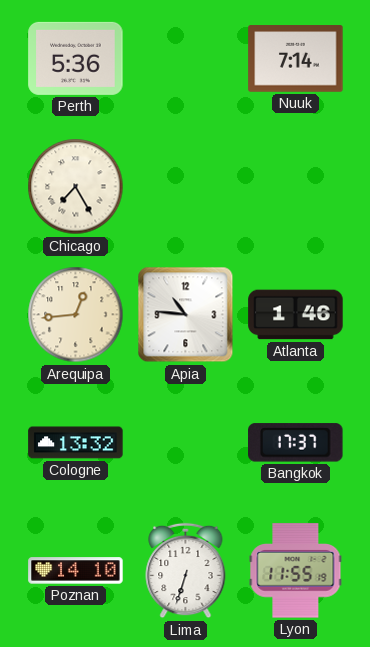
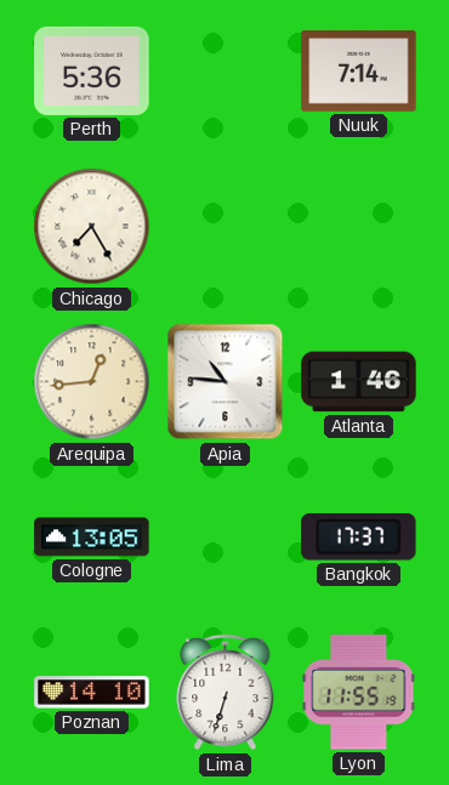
Cologne: 13:32 -> 13:05
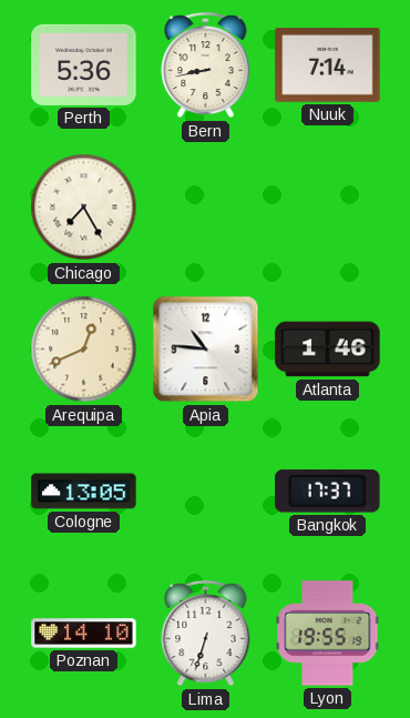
Bern: none -> 8:43
Arequipa: 12:44 -> 12:41
Lyon: 11:55 -> 19:55
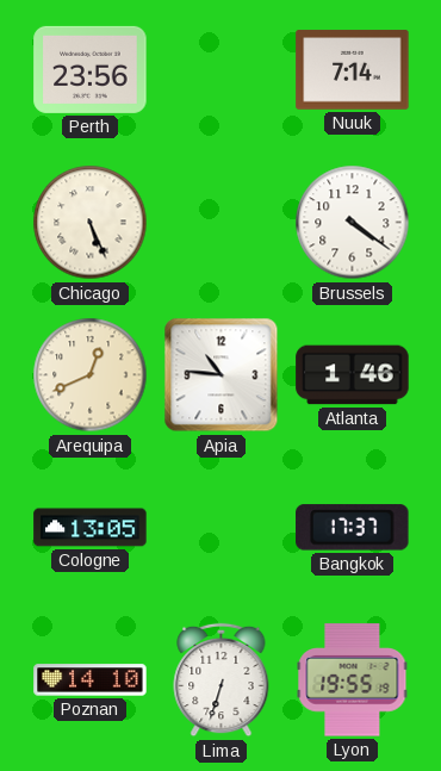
Perth: 5:36 -> 23:56
Bern: 8:43 -> none
Chicago: 7:25 -> 5:26
Brussels: none -> 4:21
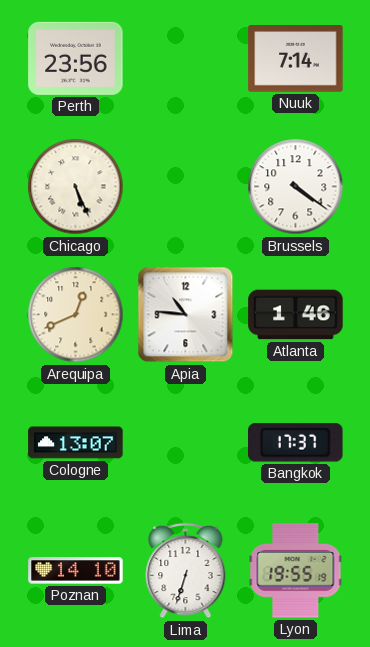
Cologne: 13:05 -> 13:07
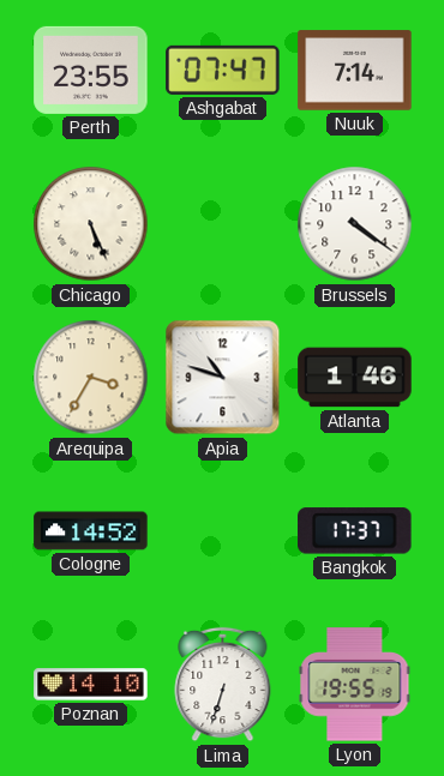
Perth: 23:56 -> 23:55
Ashgabat: none -> 07:47
Arequipa: 12:41 -> 3:35
Apia: 10:46 -> 10:48
Cologne: 13:07 -> 14:52
